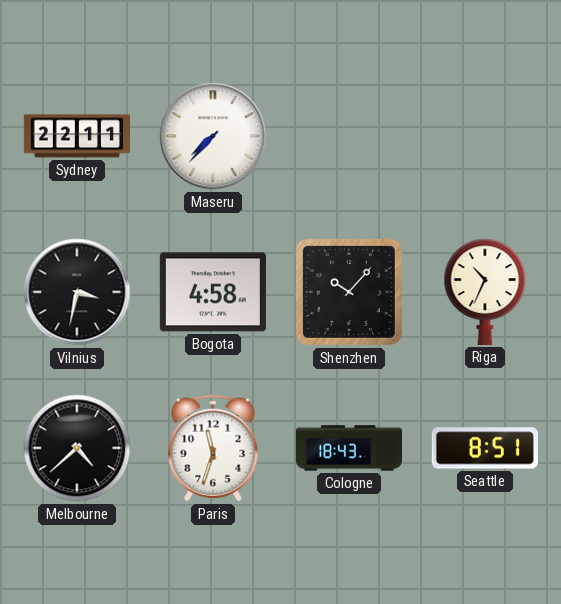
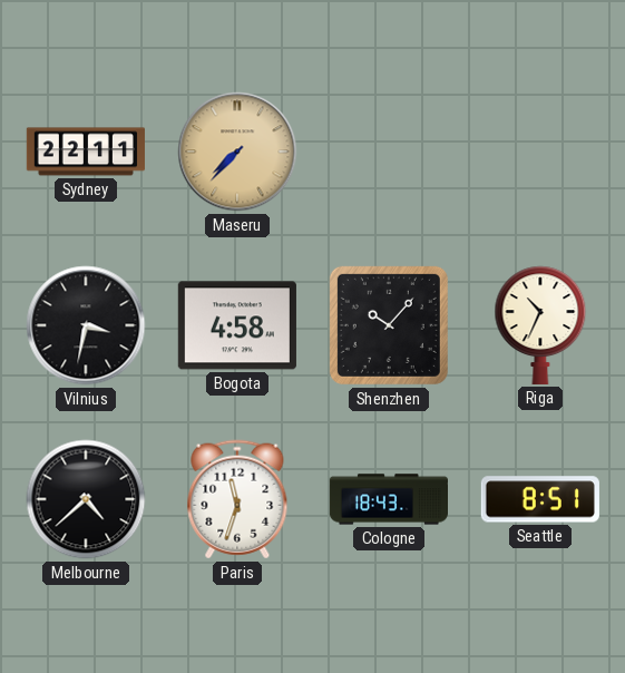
Maseru dial: white -> champagne
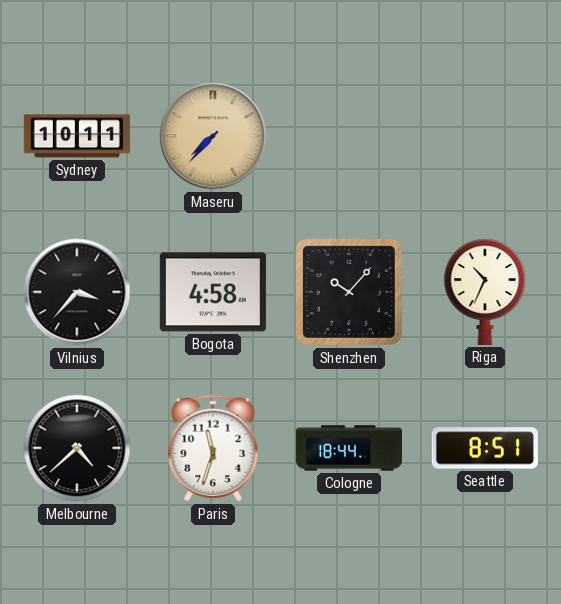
Sydney: 22:11 -> 10:11
Vilnius: 3:32 -> 3:37
Cologne: 18:43 -> 18:44
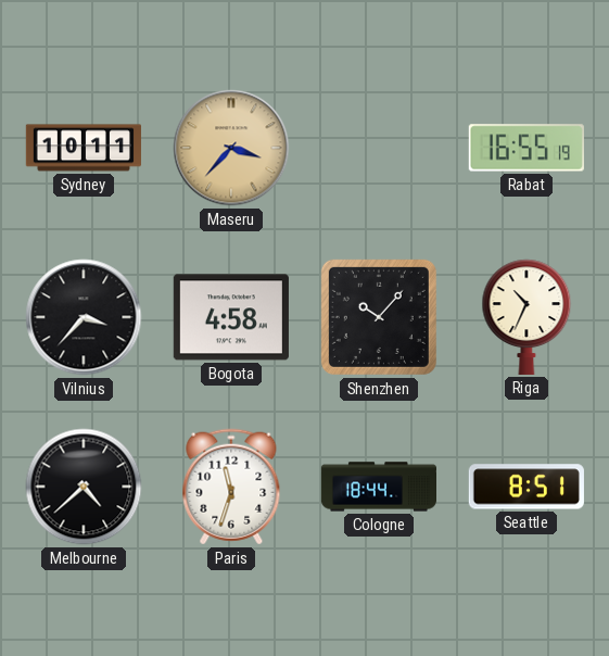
Maseru: 7:37 -> 3:37
Rabat: none -> 16:55
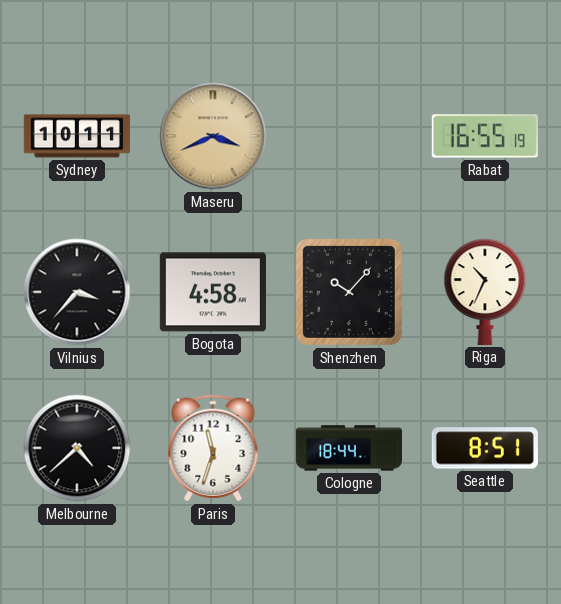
Maseru: 3:37 -> 3:41
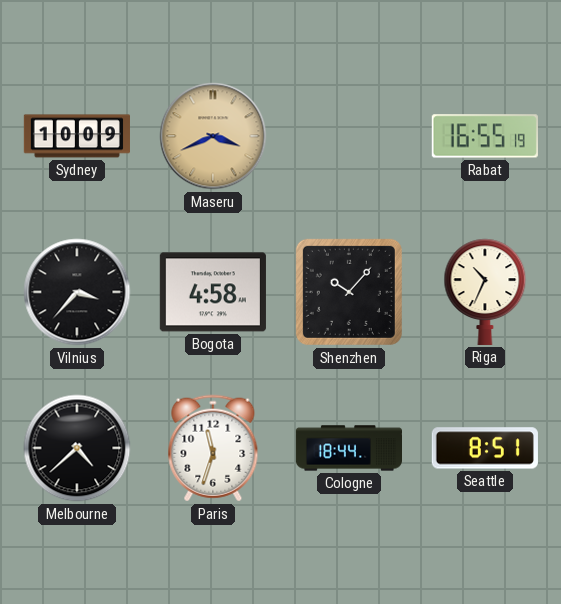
Sydney: 10:11 -> 10:09
